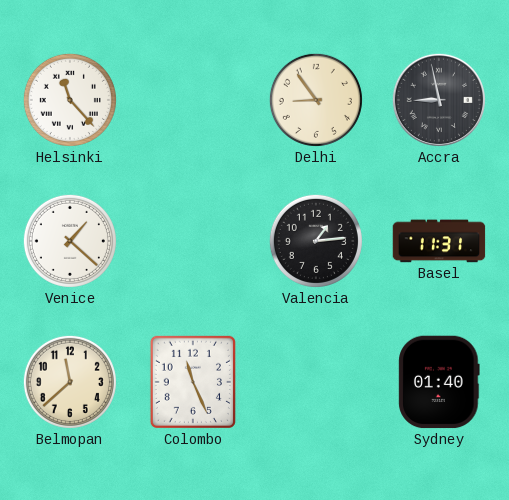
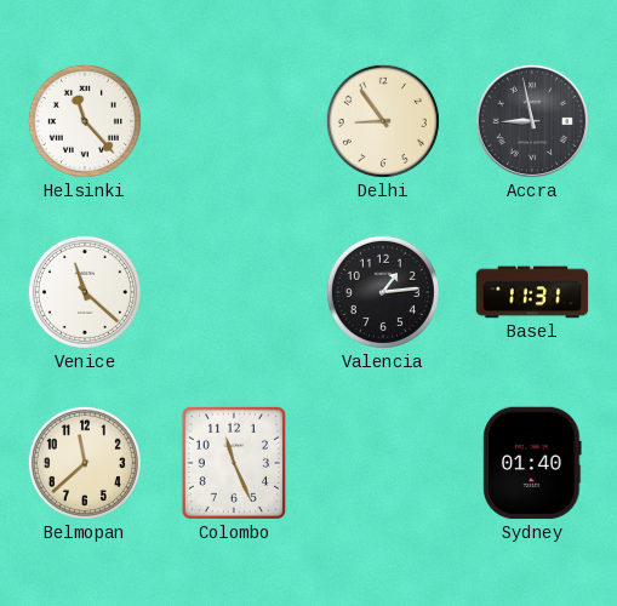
Venice: 1:22 -> 11:22
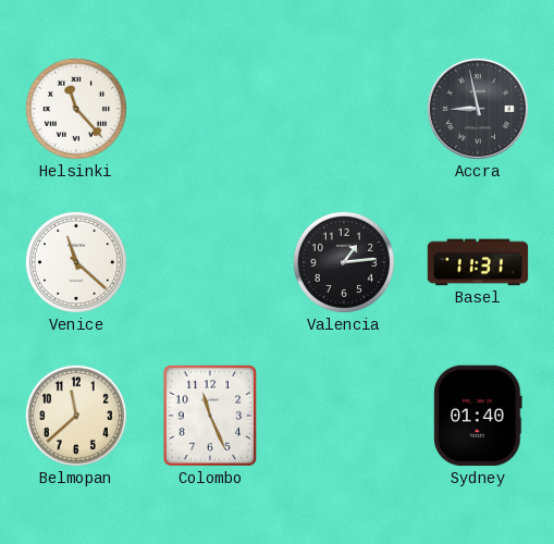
Delhi: 8:54 -> none
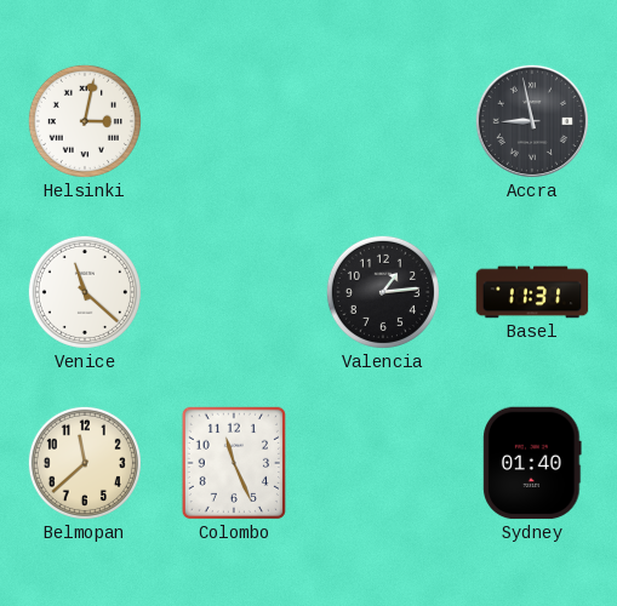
Helsinki: 11:23 -> 3:02
